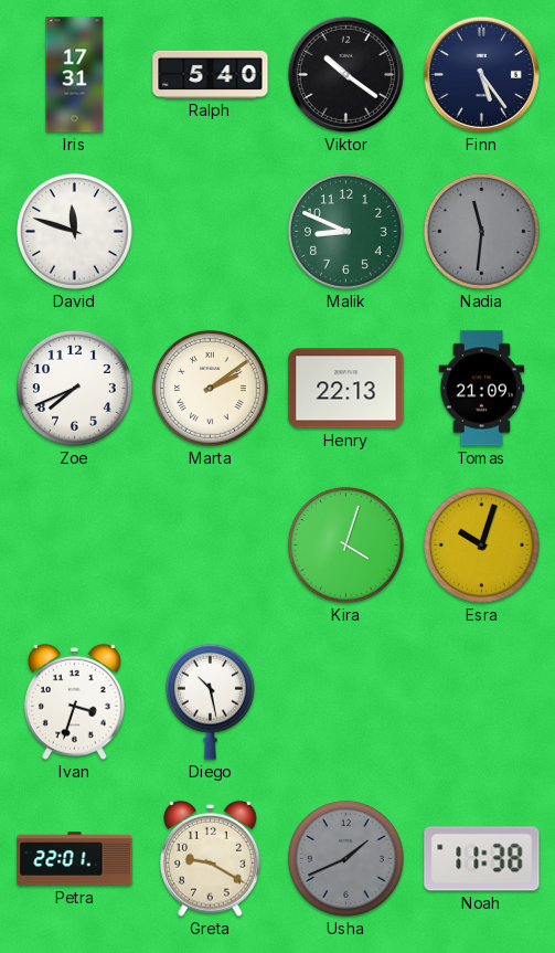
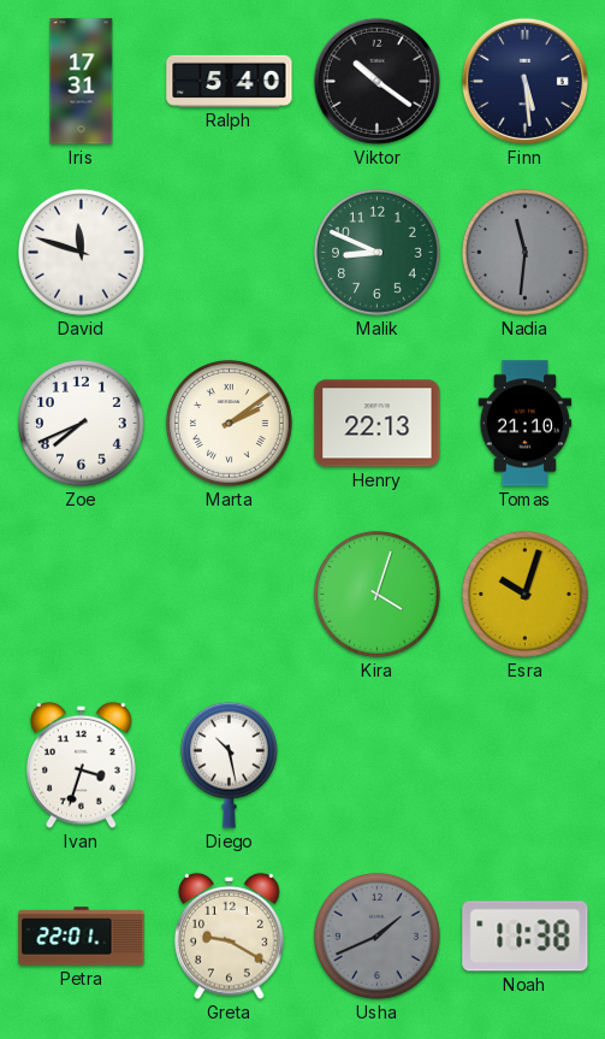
Finn: 5:24 -> 5:29
Tomas: 21:09 -> 21:10
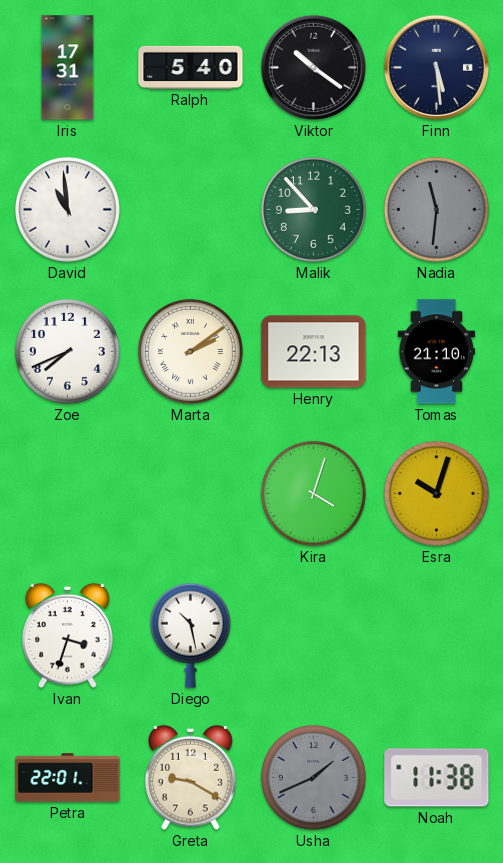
David: 11:48 -> 10:59
Malik: 8:49 -> 8:53
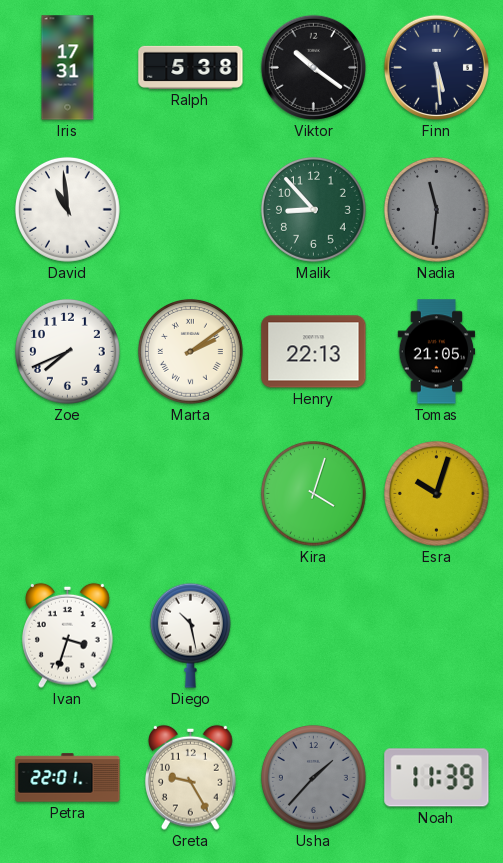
Ralph: 5:40 -> 5:38
Tomas: 21:10 -> 21:05
Greta: 9:20 -> 9:25
Usha: 1:41 -> 1:37
Noah: 11:38 -> 11:39
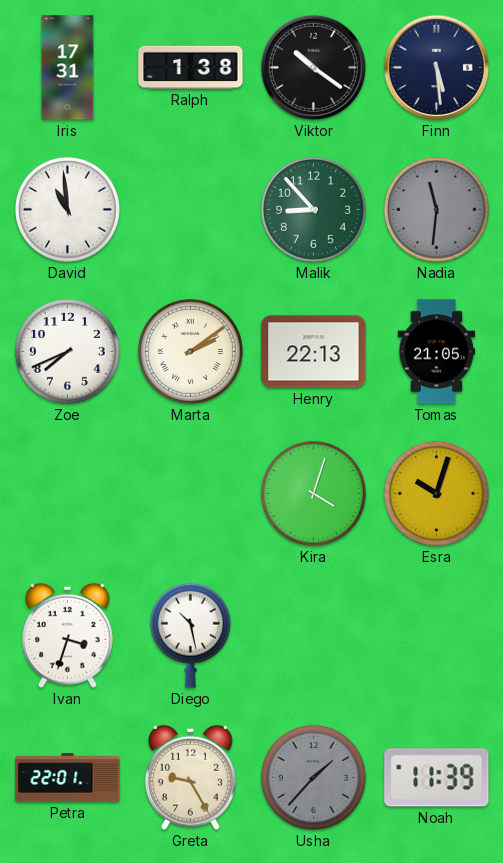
Ralph: 5:38 -> 1:38
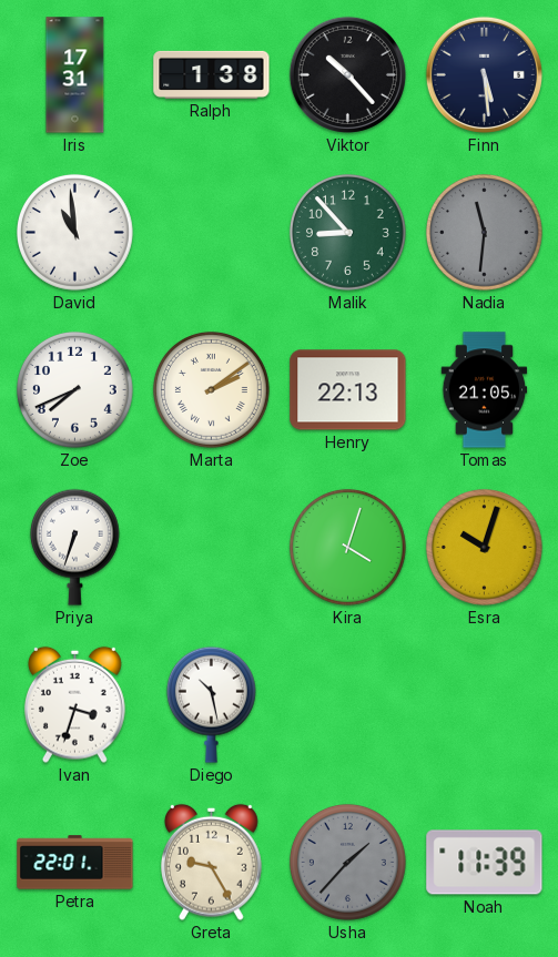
Viktor: 10:21 -> 10:23
Priya: none -> 6:33
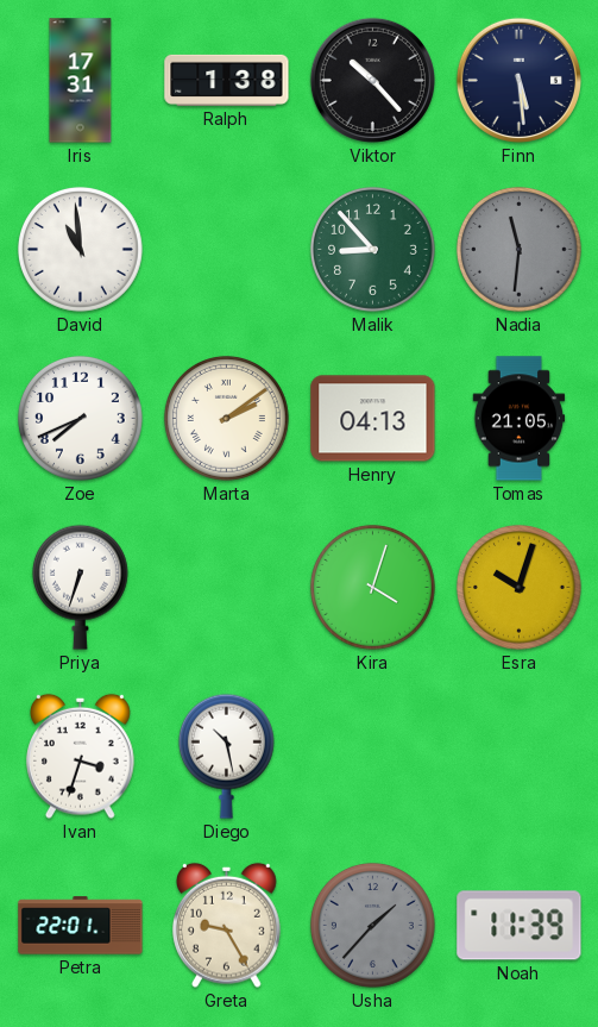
Henry: 22:13 -> 04:13
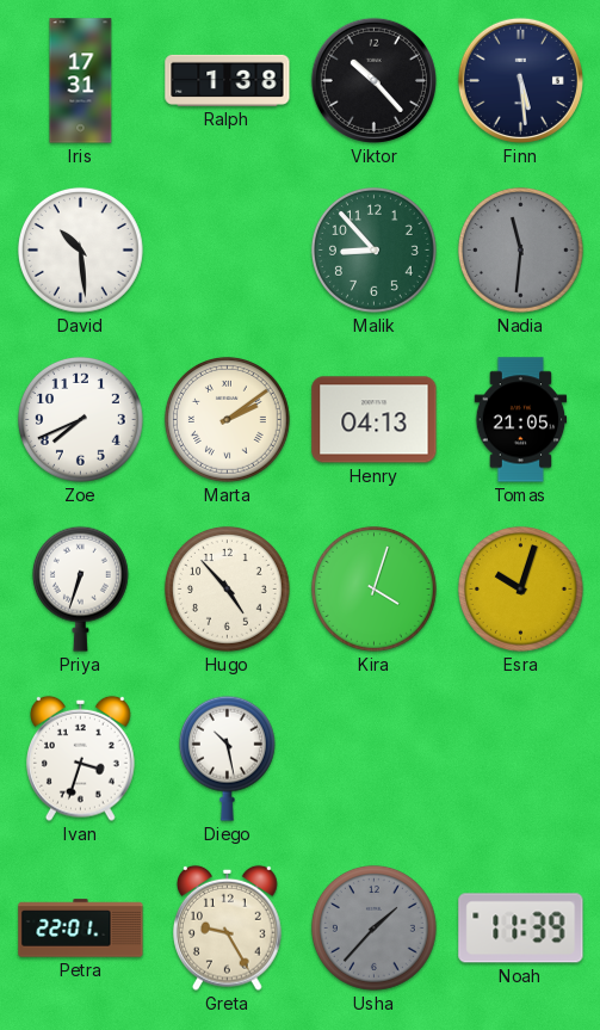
David: 10:59 -> 10:29
Hugo: none -> 4:53
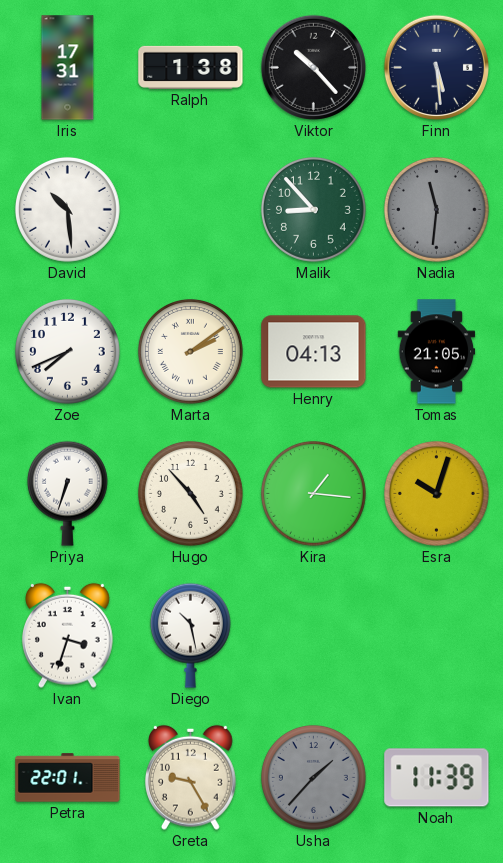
Kira: 4:03 -> 1:16
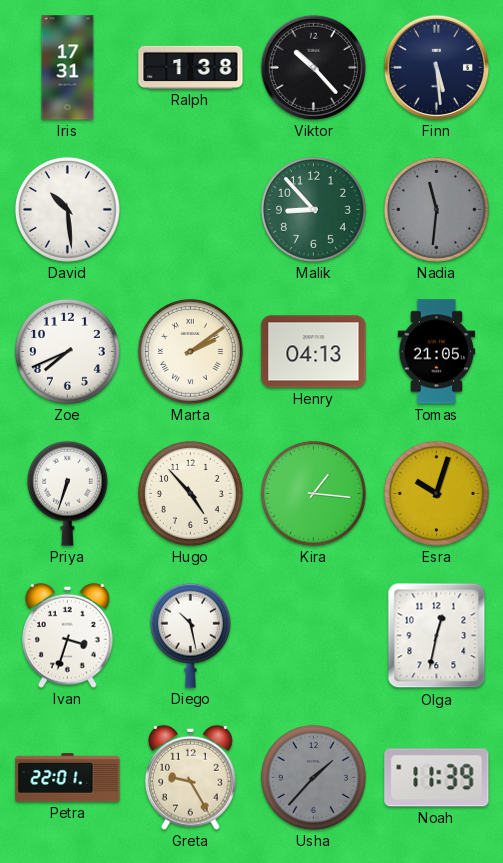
Olga: none -> 12:32
